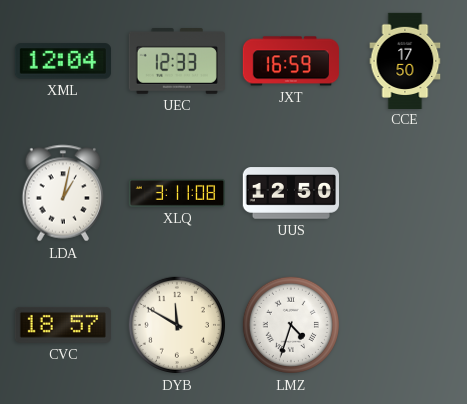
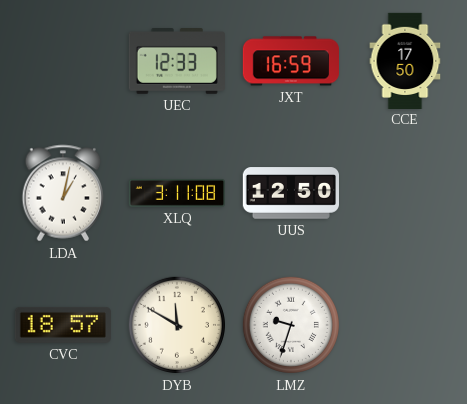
XML: 12:04 -> none
LMZ: 4:33 -> 9:33
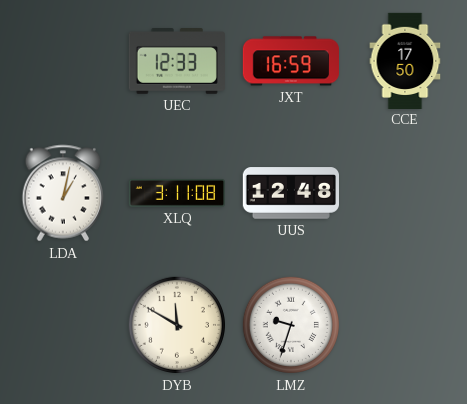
UUS: 12:50 -> 12:48
CVC: 18:57 -> none
